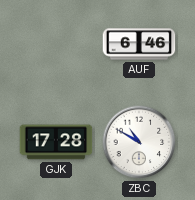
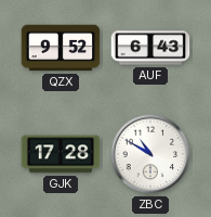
QZX: none -> 9:52
AUF: 6:46 -> 6:43
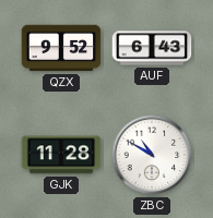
GJK: 17:28 -> 11:28
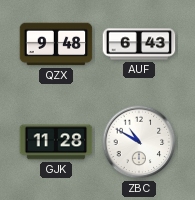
QZX: 9:52 -> 9:48
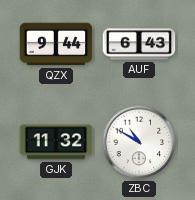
QZX: 9:48 -> 9:44
GJK: 11:28 -> 11:32
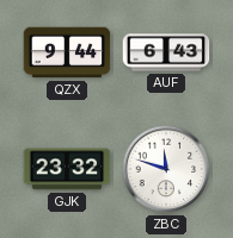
GJK: 11:32 -> 23:32
ZBC: 10:50 -> 11:48
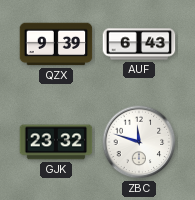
QZX: 9:44 -> 9:39
